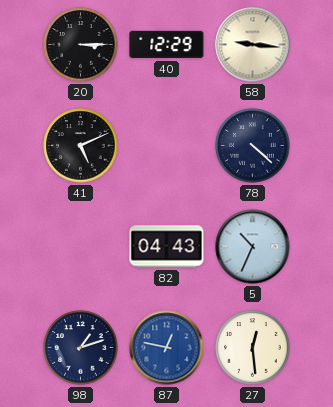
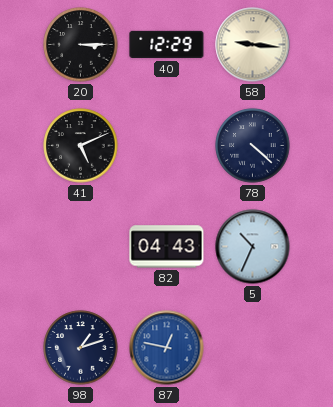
27: 12:29 -> none
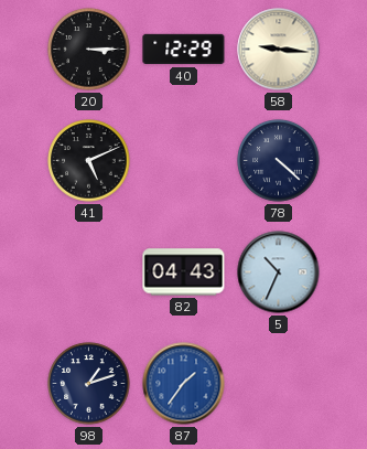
87: 12:47 -> 1:36
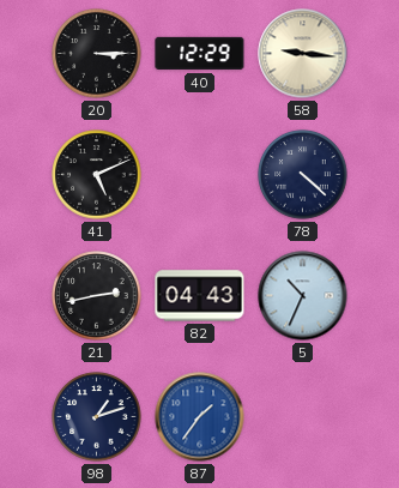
21: none -> 2:43
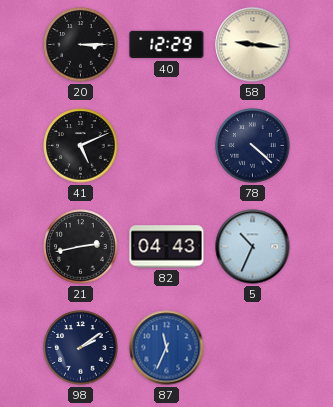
98: 1:12 -> 2:09
87: 1:36 -> 11:34
